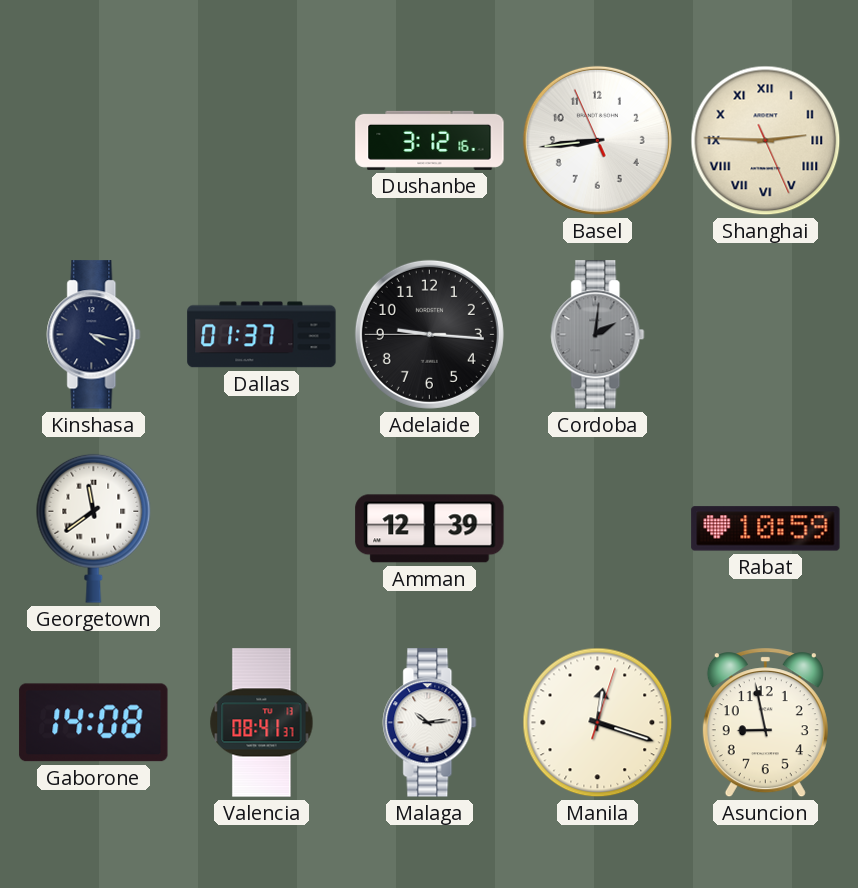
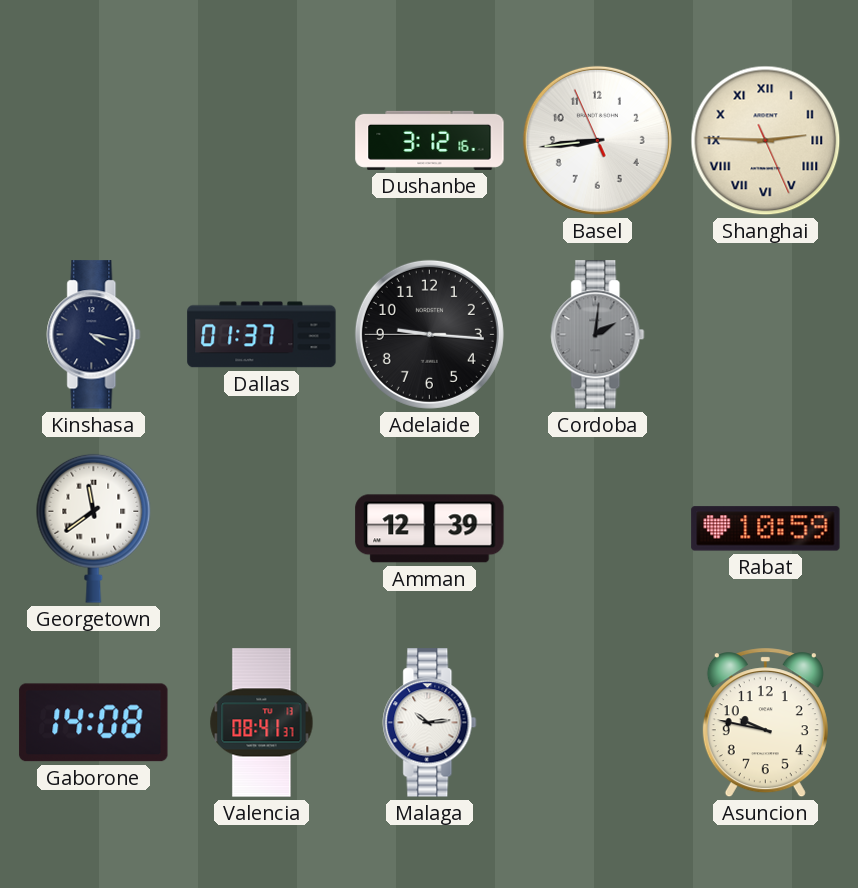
Manila: 12:18 -> none
Asuncion: 8:58 -> 9:47
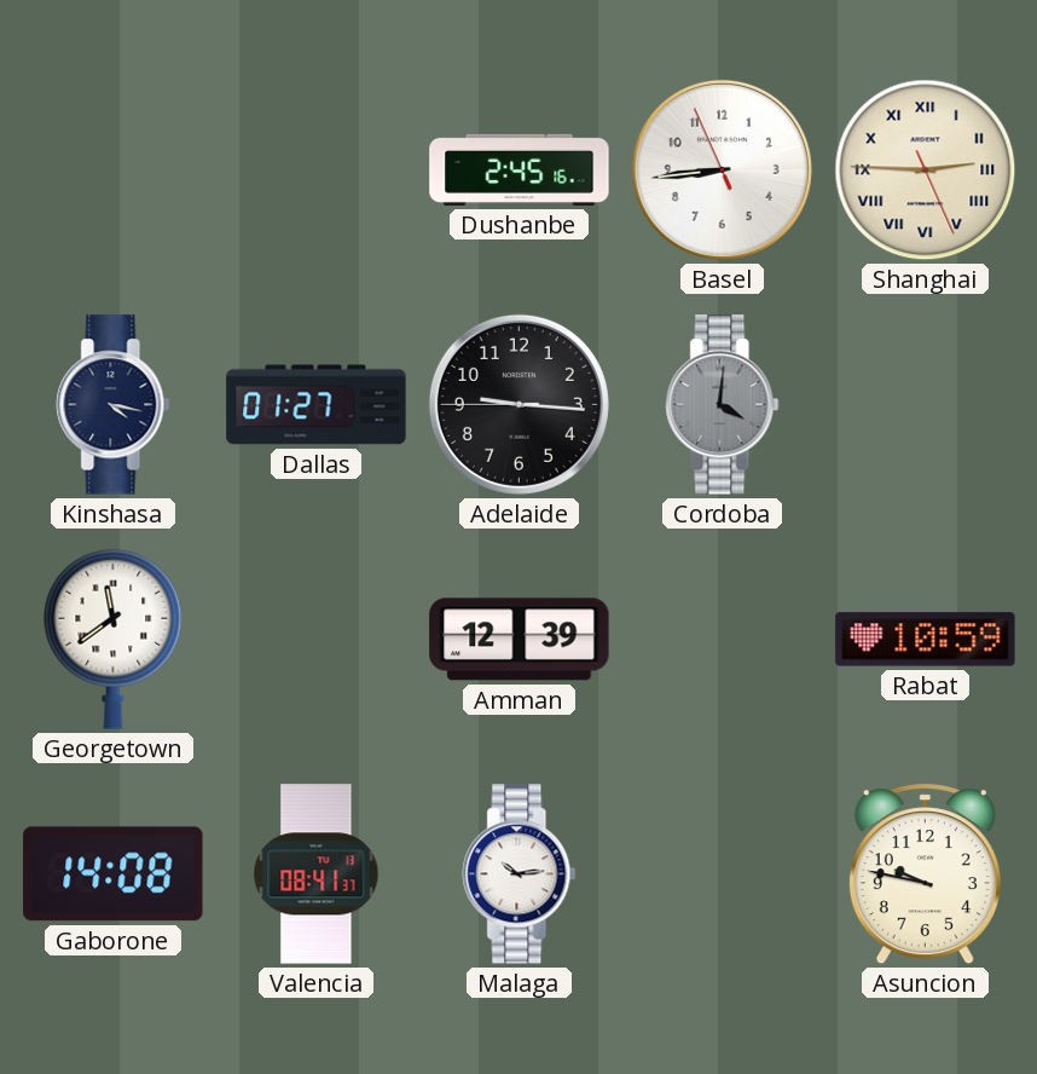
Dushanbe: 3:12 -> 2:45
Dallas: 01:37 -> 01:27
Cordoba: 2:01 -> 4:01
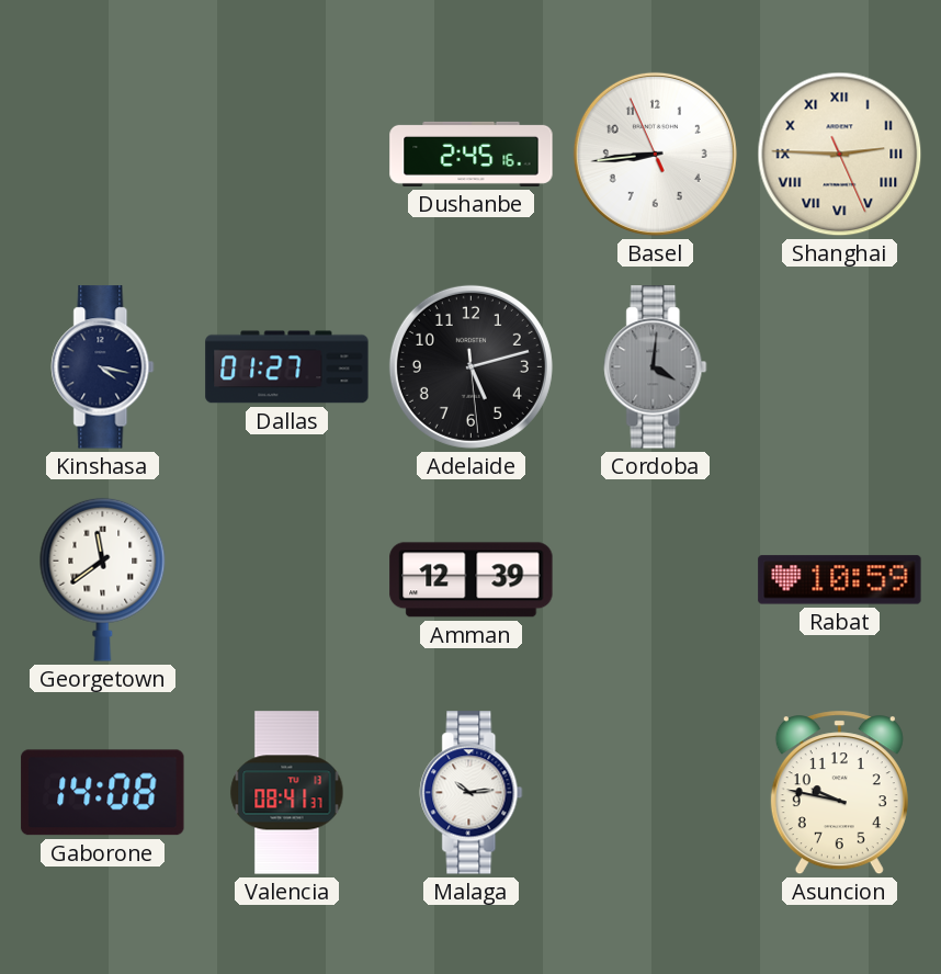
Adelaide: 9:15 -> 5:12
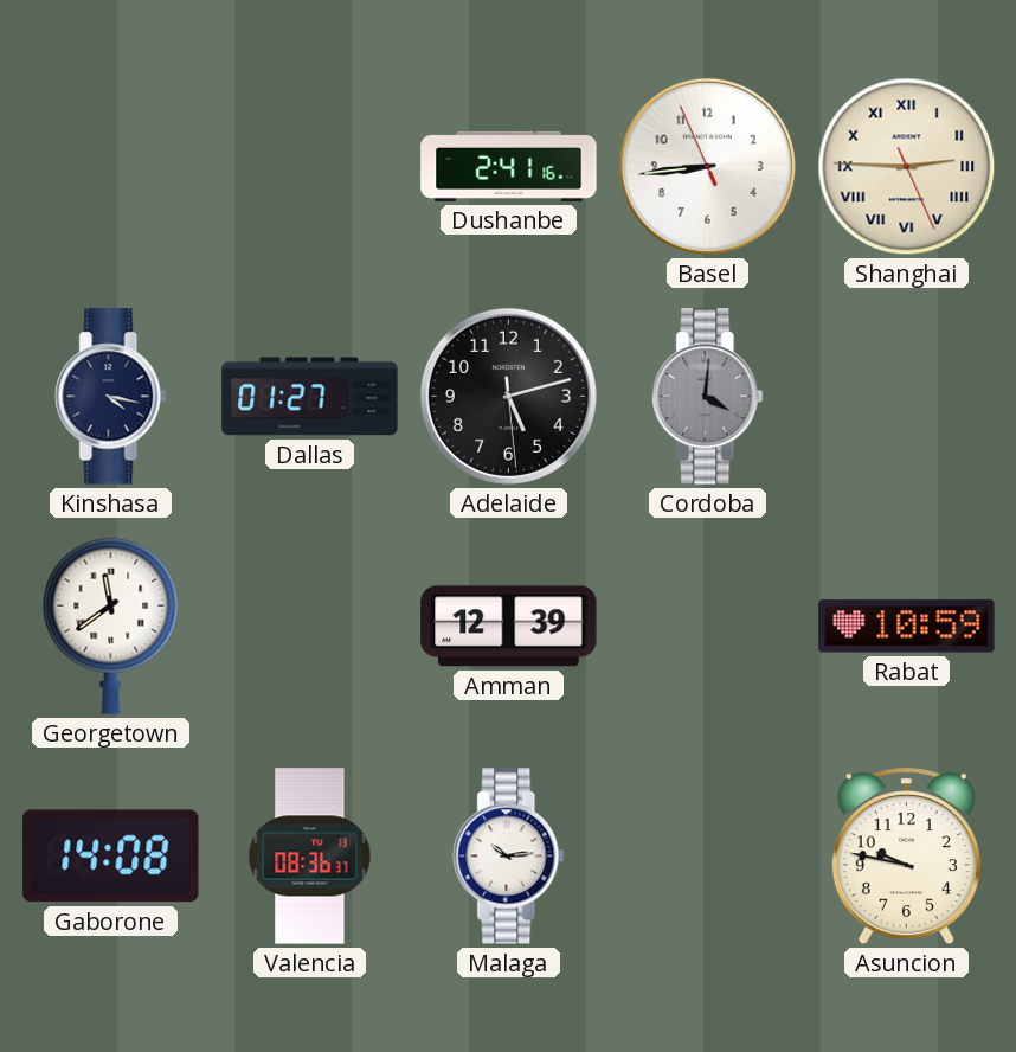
Dushanbe: 2:45 -> 2:41
Valencia: 08:41 -> 08:36
